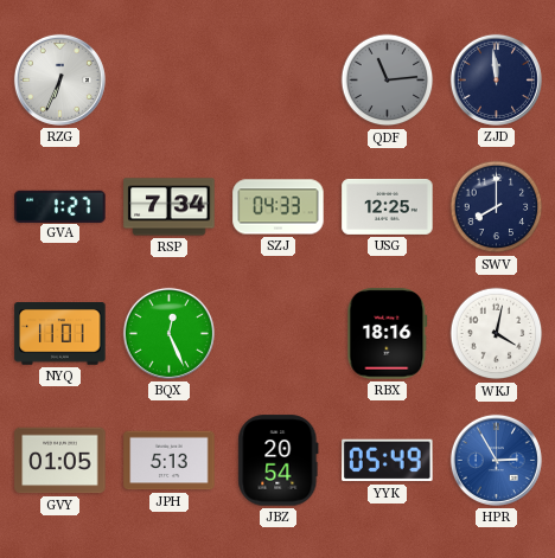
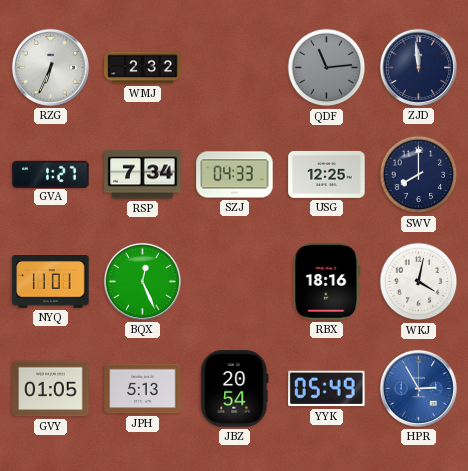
WMJ: none -> 2:32
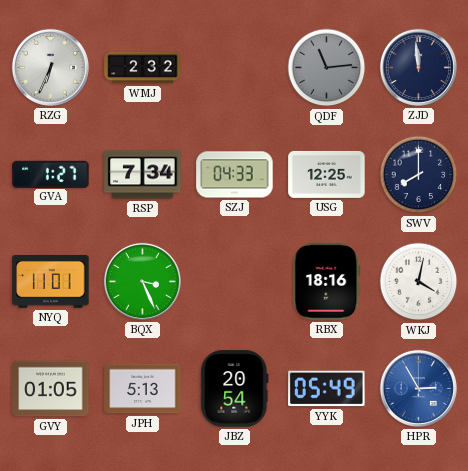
BQX: 12:26 -> 3:26
